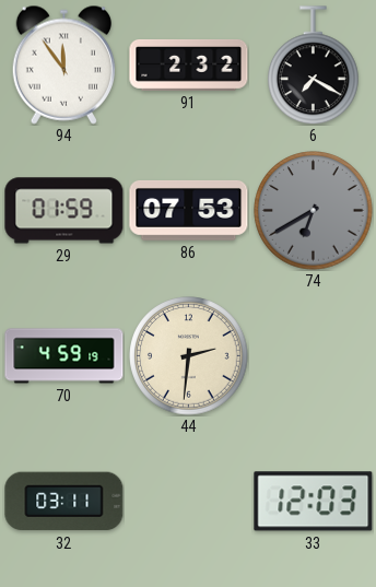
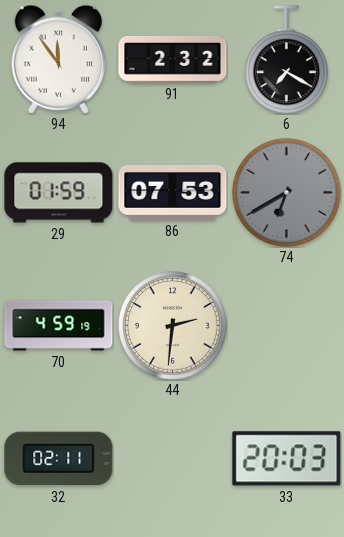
32: 03:11 -> 02:11
33: 12:03 -> 20:03
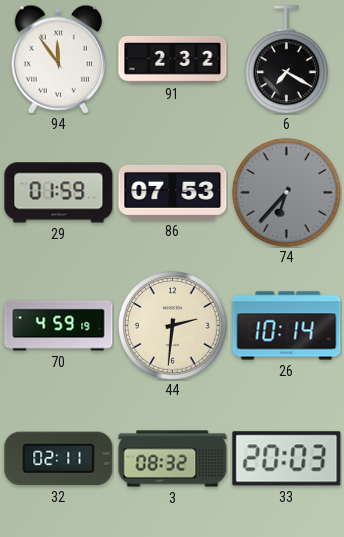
74: 6:40 -> 6:37
26: none -> 10:14
3: none -> 08:32
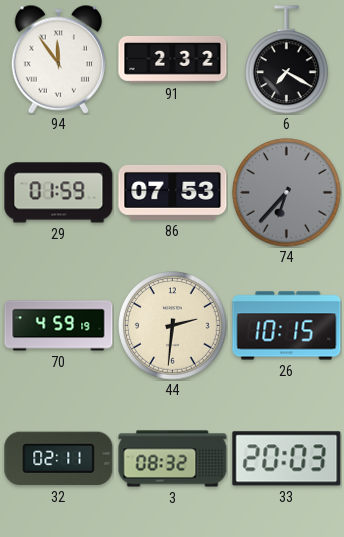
26: 10:14 -> 10:15
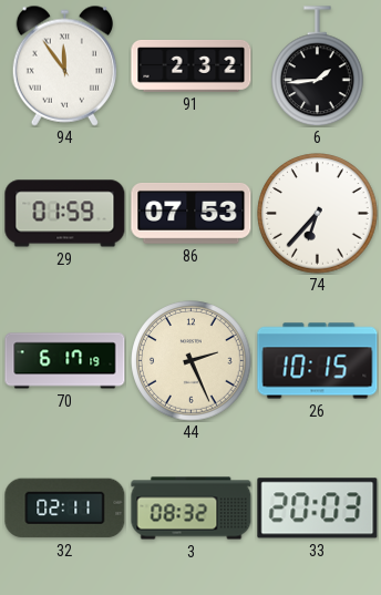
6: 7:20 -> 1:44
74 dial: grey -> white
70: 4:59 -> 6:17
44: 2:31 -> 2:26
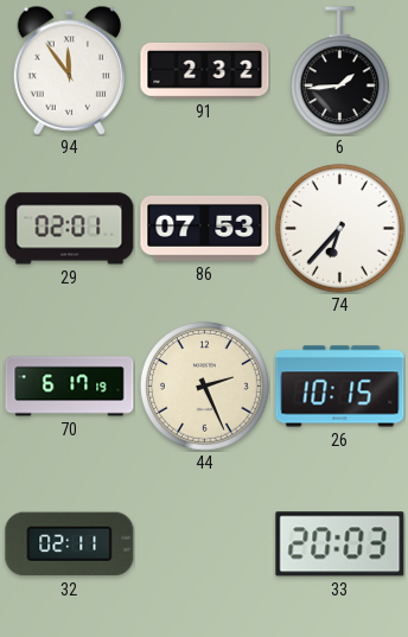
29: 01:59 -> 02:01
3: 08:32 -> none
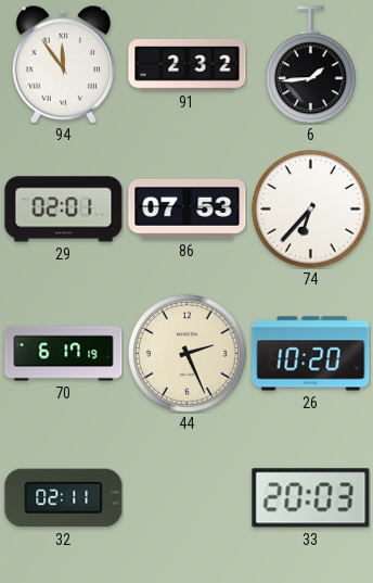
26: 10:15 -> 10:20
